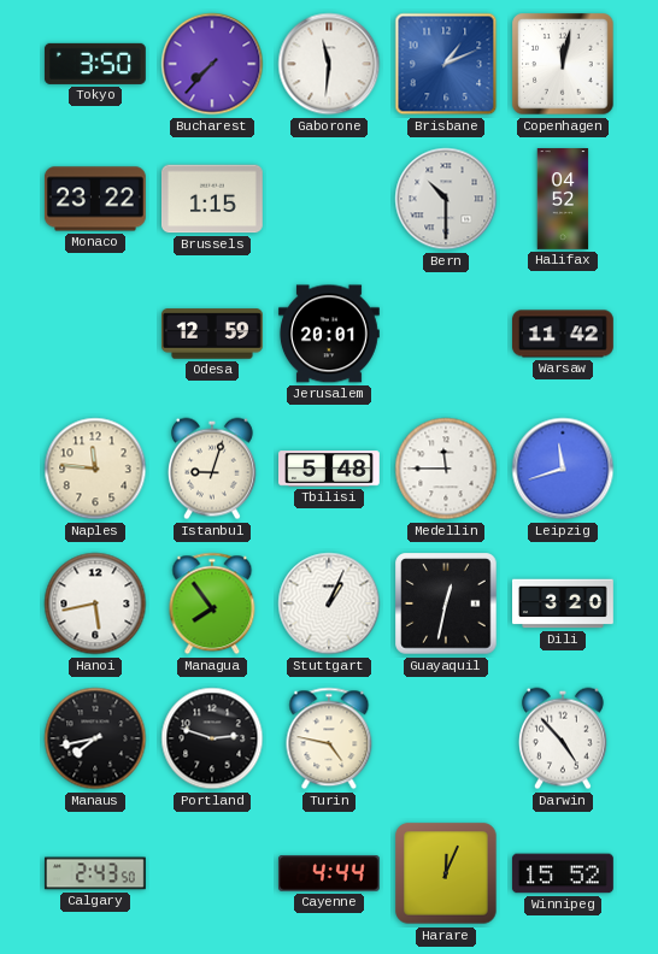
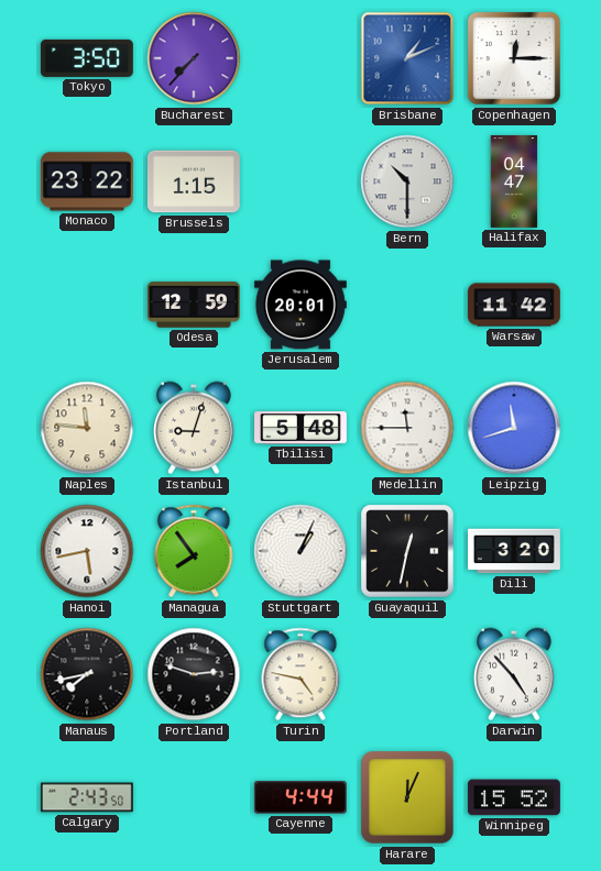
Gaborone: 11:31 -> none
Copenhagen: 12:02 -> 12:15
Halifax: 04:52 -> 04:47
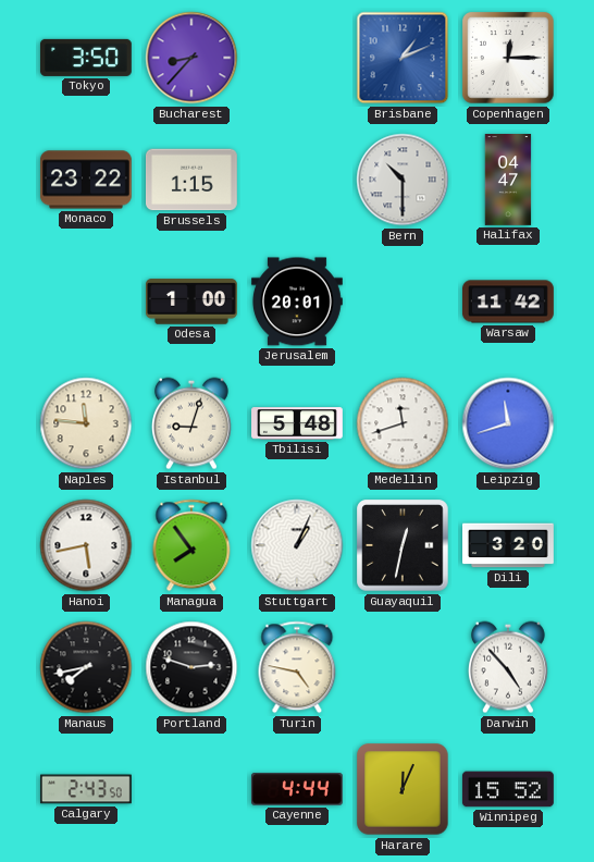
Bucharest: 7:37 -> 8:37
Odesa: 12:59 -> 1:00
Medellin: 11:45 -> 11:42
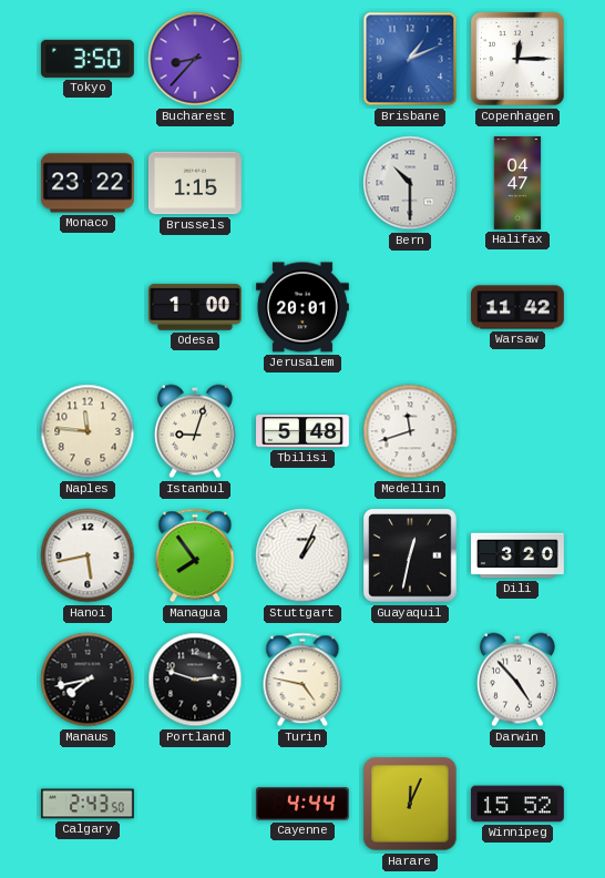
Leipzig: 11:42 -> none
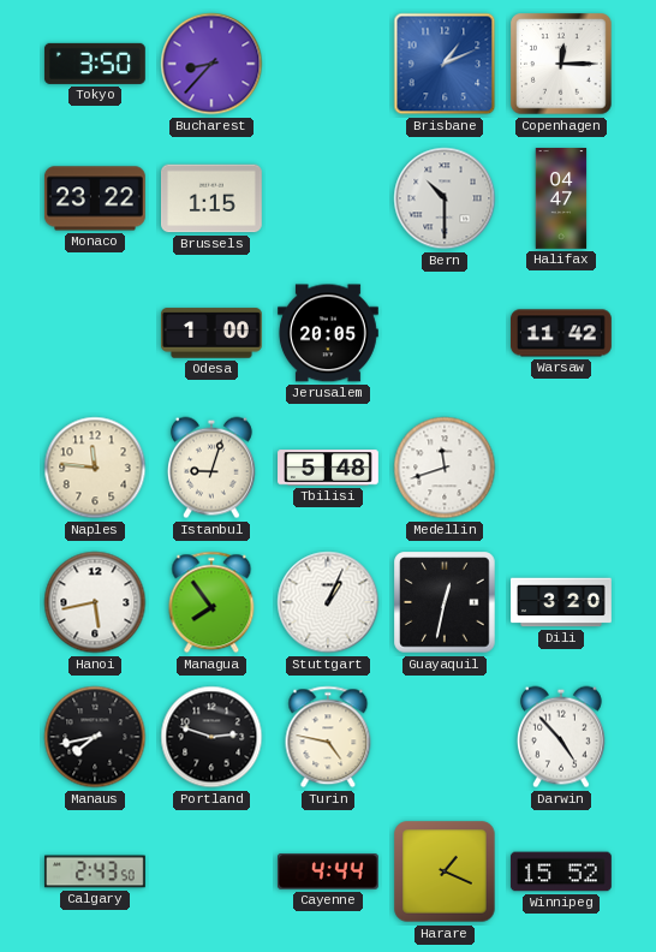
Jerusalem: 20:01 -> 20:05
Harare: 12:04 -> 1:19
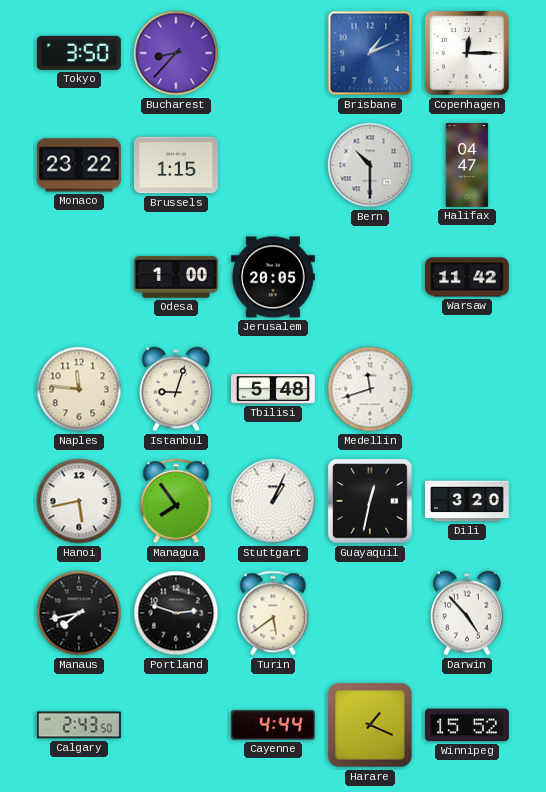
Turin: 4:47 -> 5:39
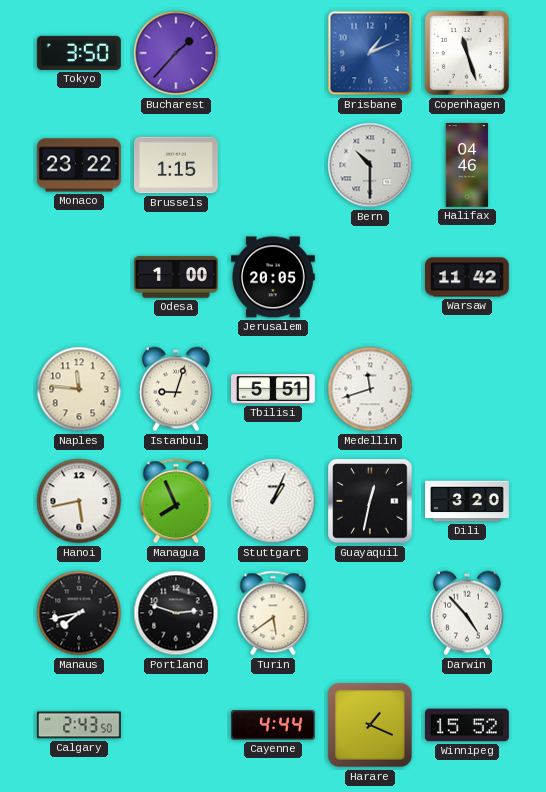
Bucharest: 8:37 -> 1:37
Copenhagen: 12:15 -> 11:27
Halifax: 04:47 -> 04:46
Tbilisi: 5:48 -> 5:51
Managua: 7:54 -> 7:56
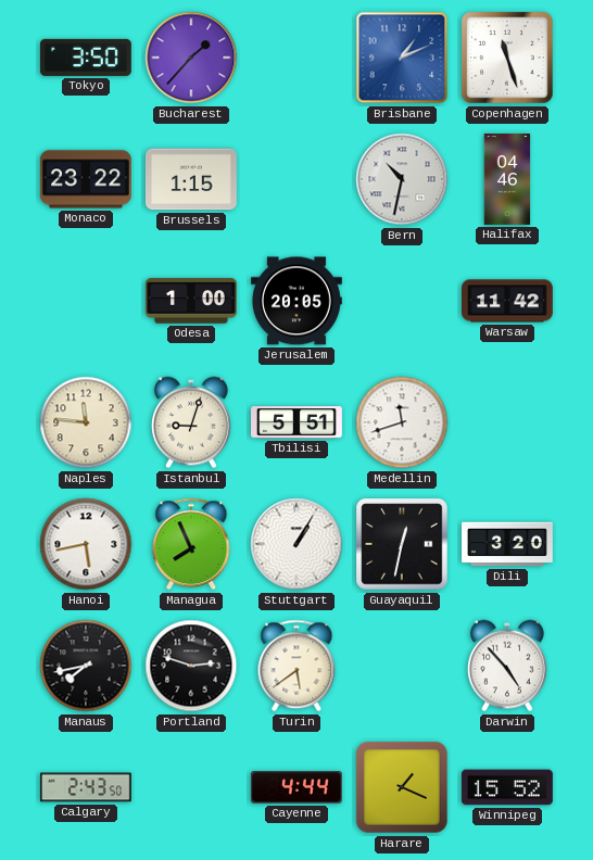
Bern: 10:30 -> 10:32
Stuttgart: 1:04 -> 1:05
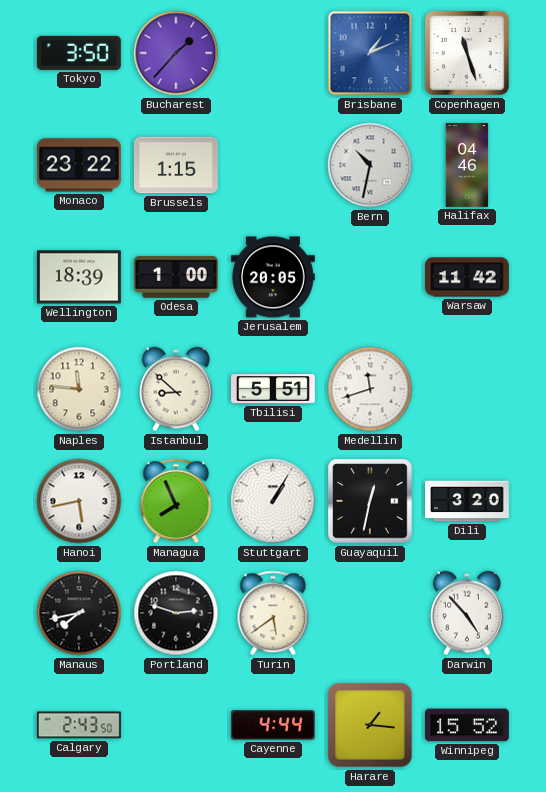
Wellington: none -> 18:39
Istanbul: 9:03 -> 8:52
Harare: 1:19 -> 1:16
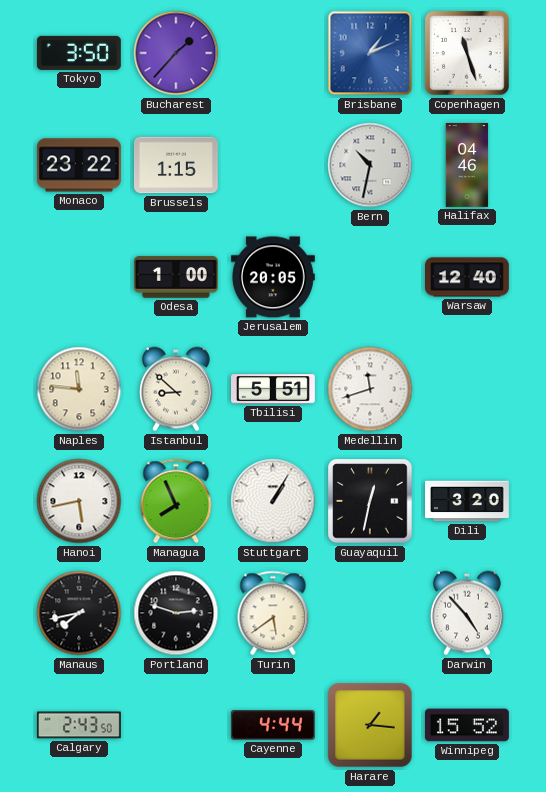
Wellington: 18:39 -> none
Warsaw: 11:42 -> 12:40
